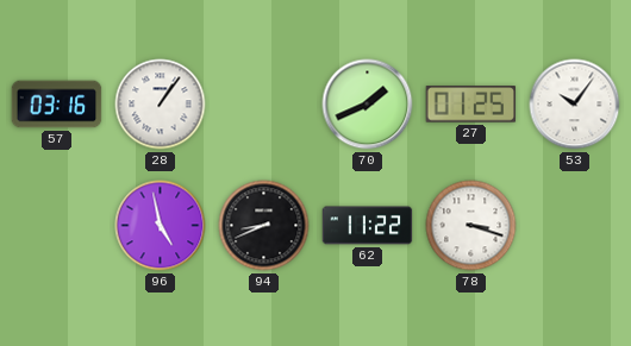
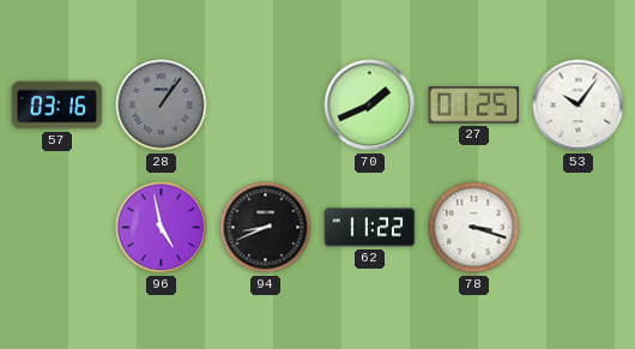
28 dial: white -> grey
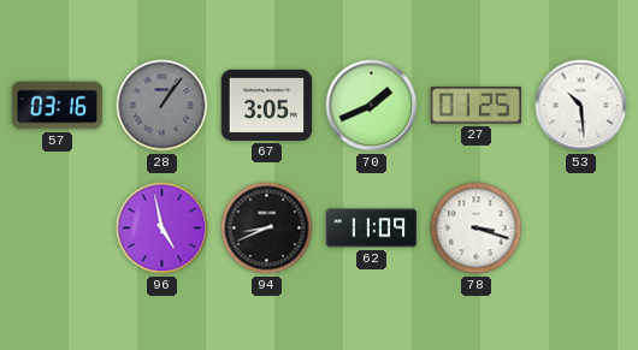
67: none -> 3:05
53: 10:06 -> 10:29
62: 11:22 -> 11:09
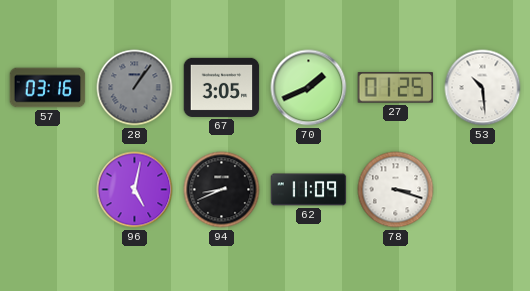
96: 4:58 -> 5:02
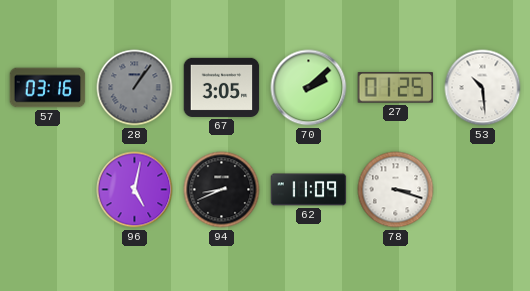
70: 1:41 -> 2:08
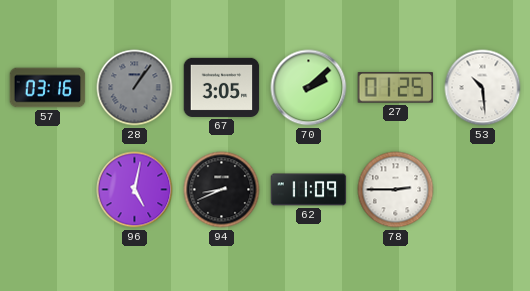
78: 3:18 -> 2:45
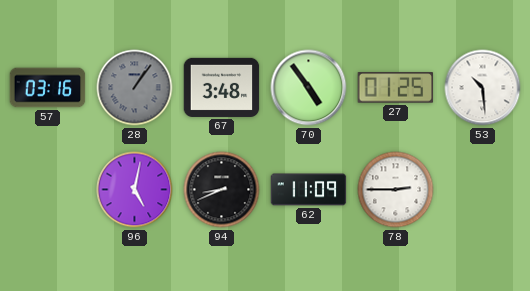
67: 3:05 -> 3:48
70: 2:08 -> 4:54
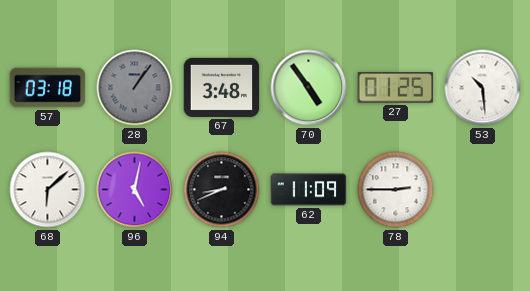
57: 03:16 -> 03:18
68: none -> 6:08
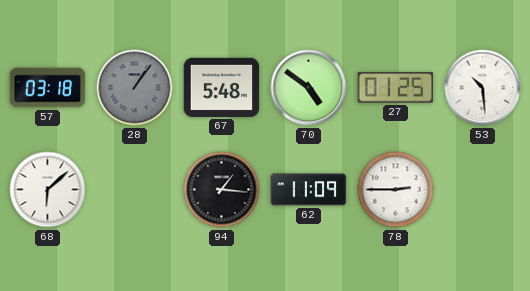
67: 3:48 -> 5:48
70: 4:54 -> 4:51
96: 5:02 -> none
94: 8:41 -> 1:16
